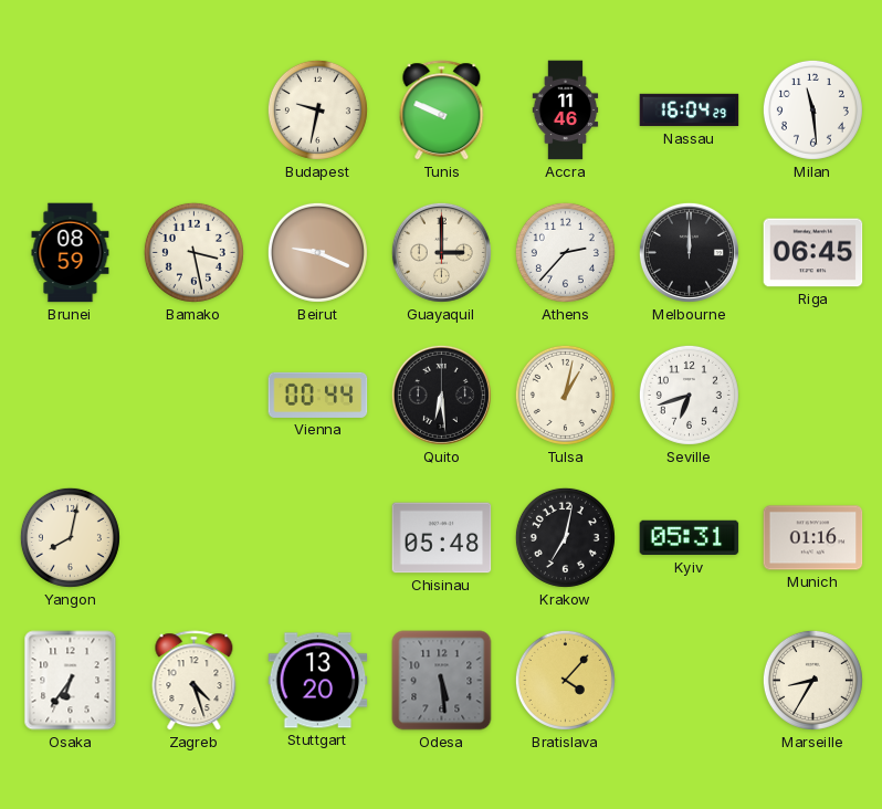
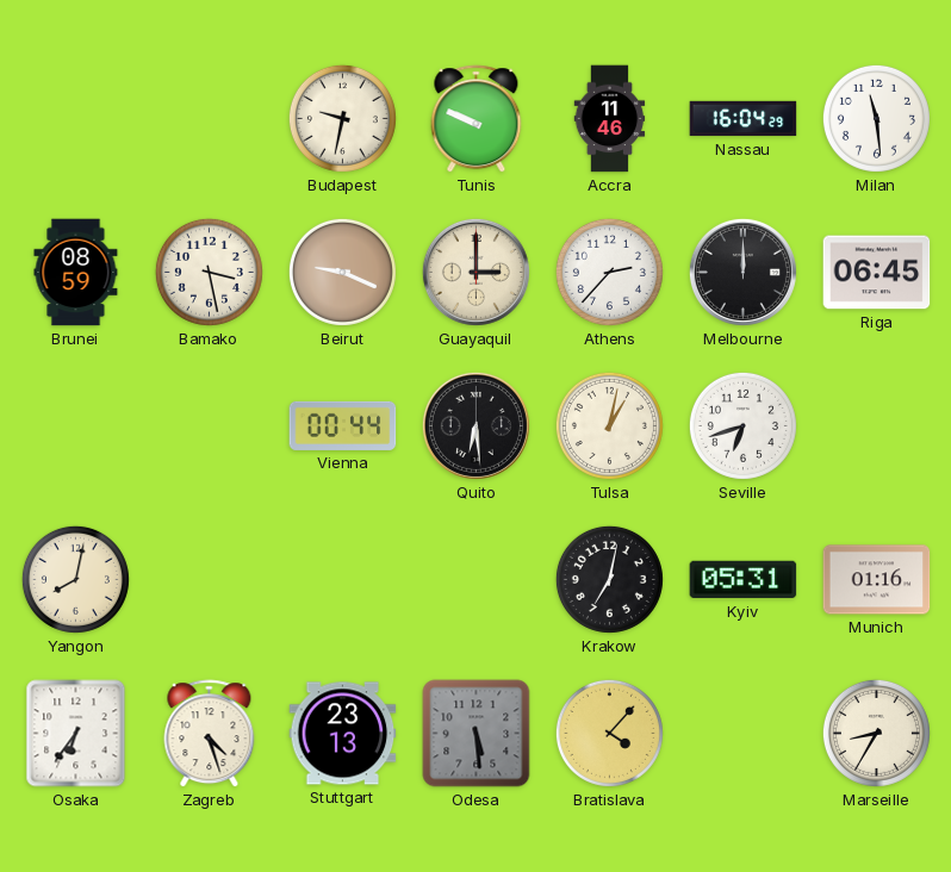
Chisinau: 05:48 -> none
Stuttgart: 13:20 -> 23:13
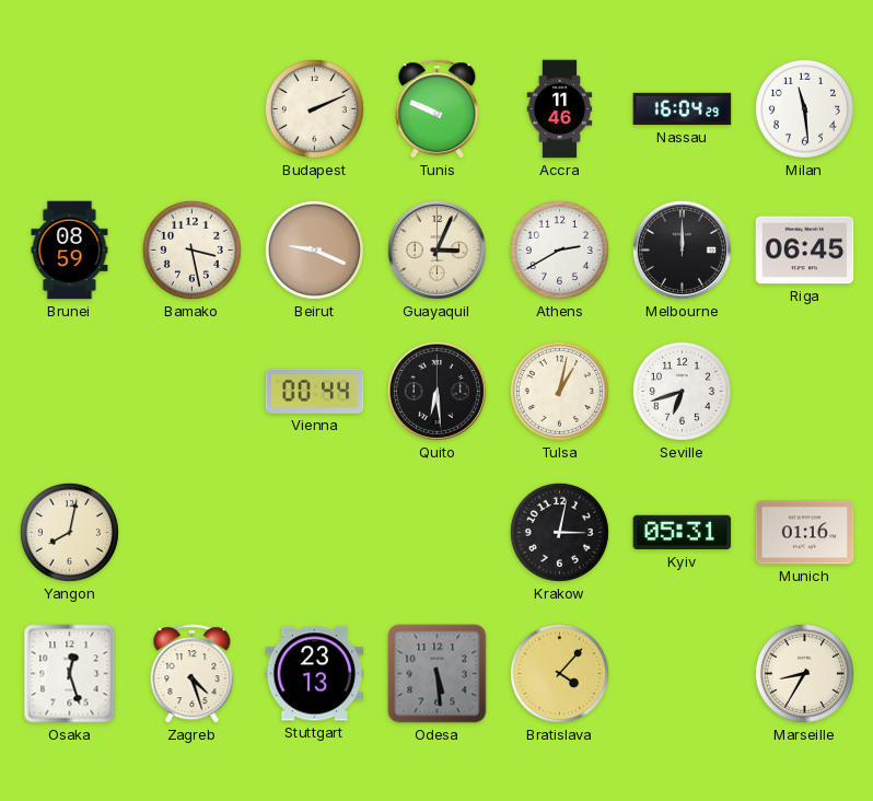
Budapest: 9:32 -> 2:11
Guayaquil: 3:00 -> 3:04
Athens: 2:37 -> 2:40
Krakow: 7:02 -> 3:02
Osaka: 6:36 -> 12:27
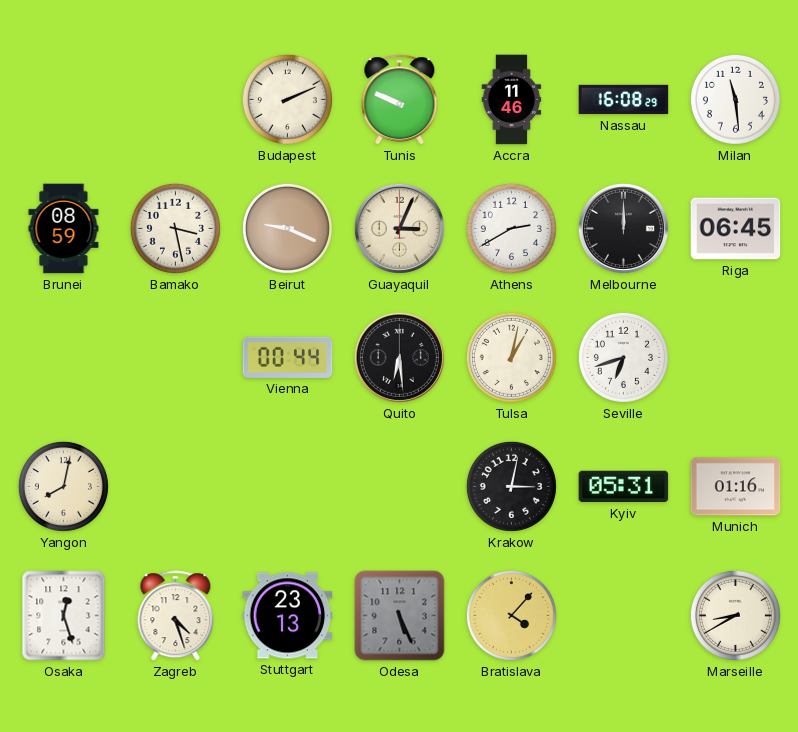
Nassau: 16:04 -> 16:08
Odesa: 5:29 -> 5:26
Marseille: 8:35 -> 8:40
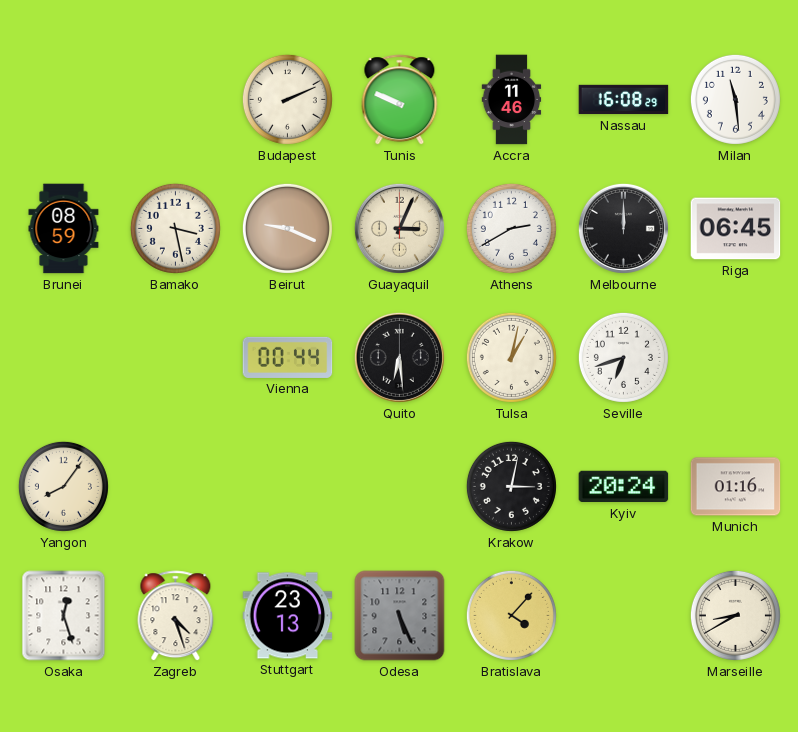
Yangon: 8:02 -> 8:06
Kyiv: 05:31 -> 20:24
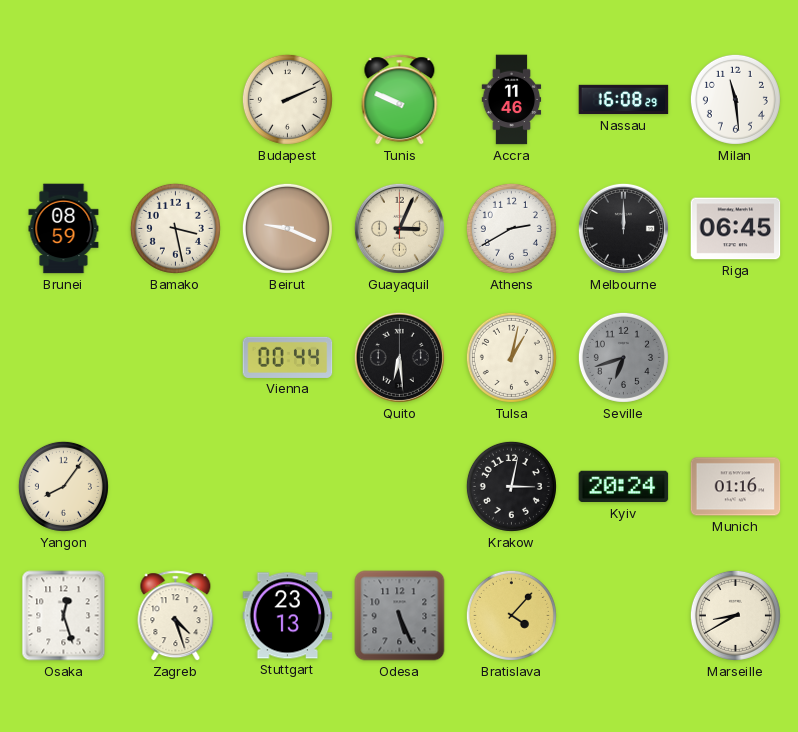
Seville dial: white -> grey
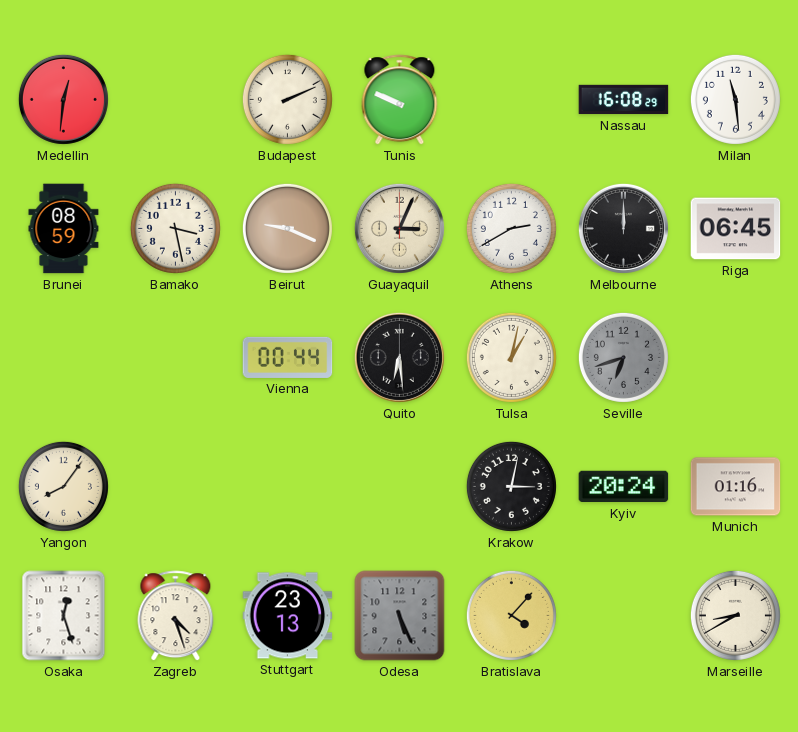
Medellin: none -> 12:31
Accra: 11:46 -> none
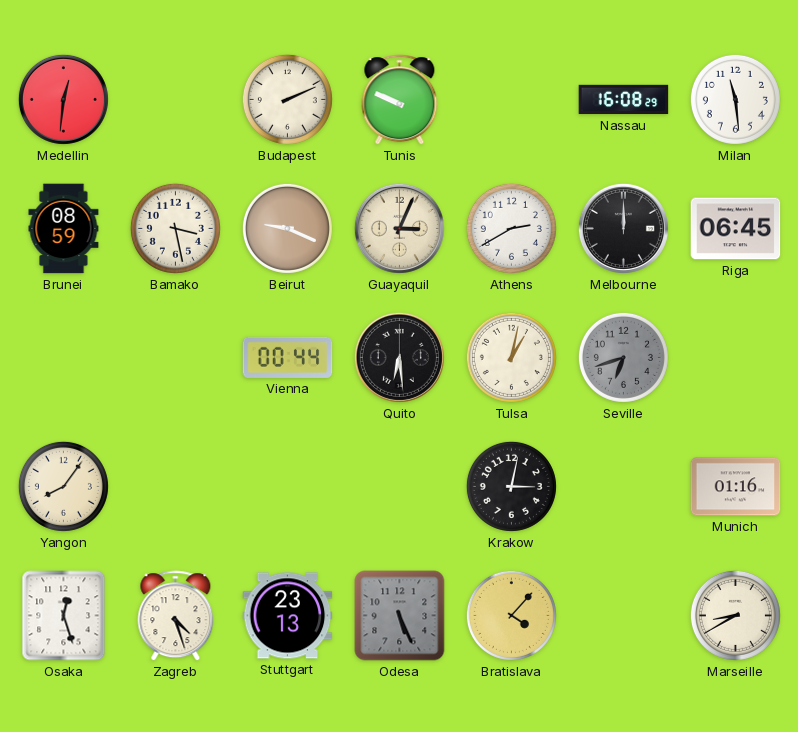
Kyiv: 20:24 -> none
